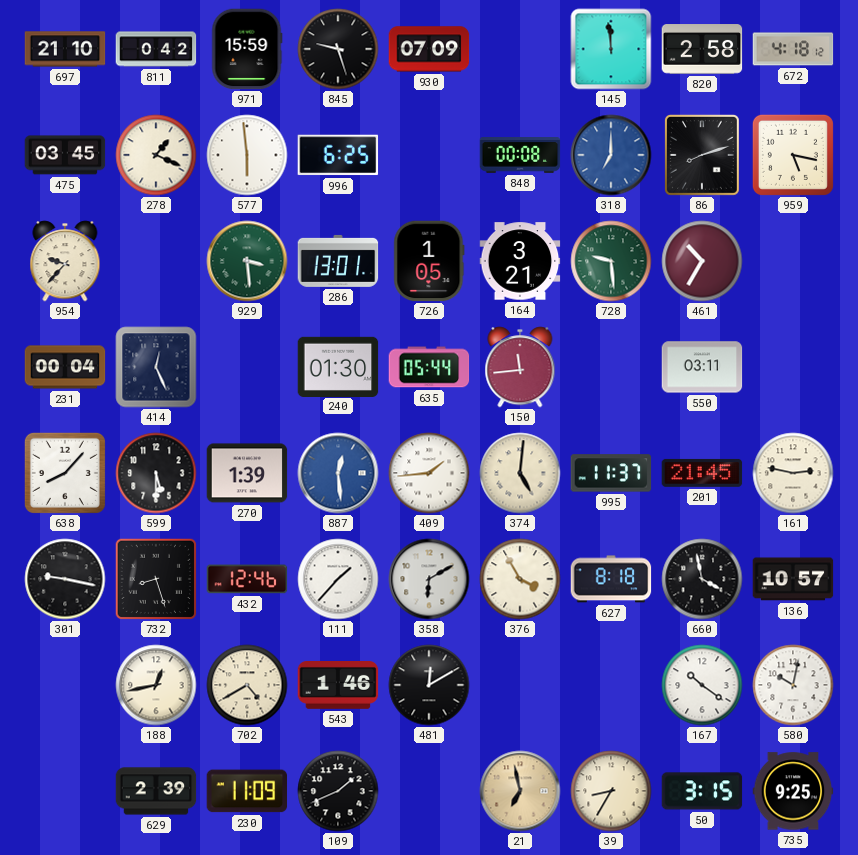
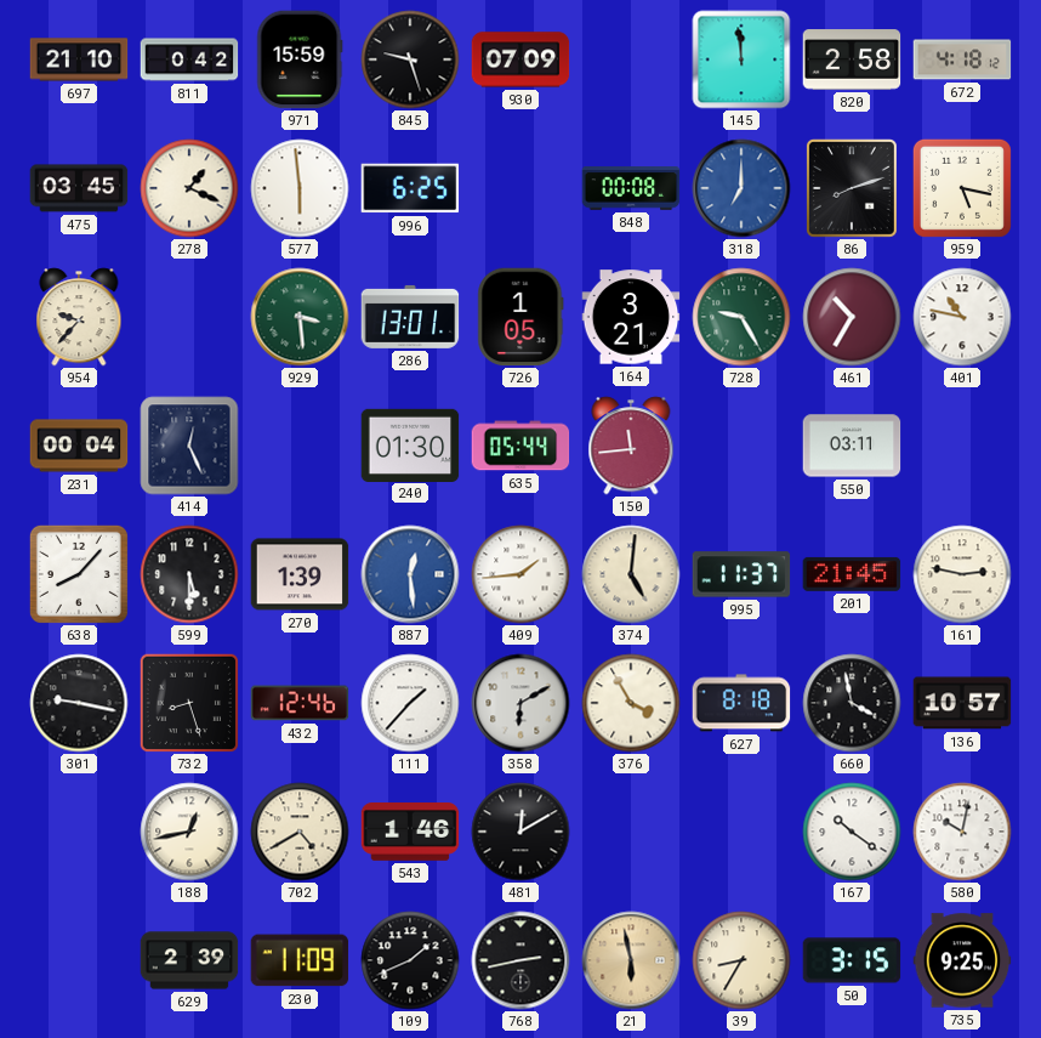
728: 9:29 -> 9:25
401: none -> 10:47
768: none -> 2:43
21: 6:58 -> 5:58
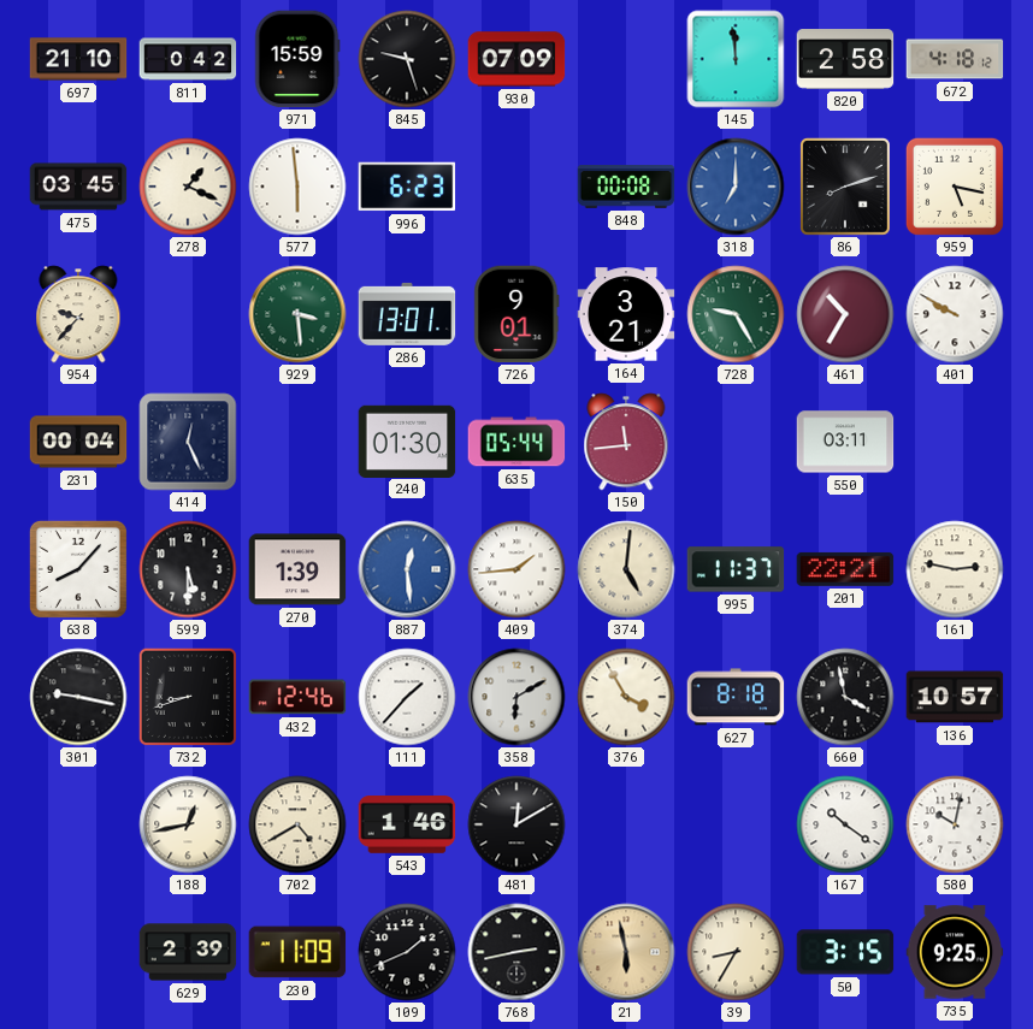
996: 6:25 -> 6:23
726: 1:05 -> 9:01
401: 10:47 -> 9:50
201: 21:45 -> 22:21
732: 8:27 -> 8:42
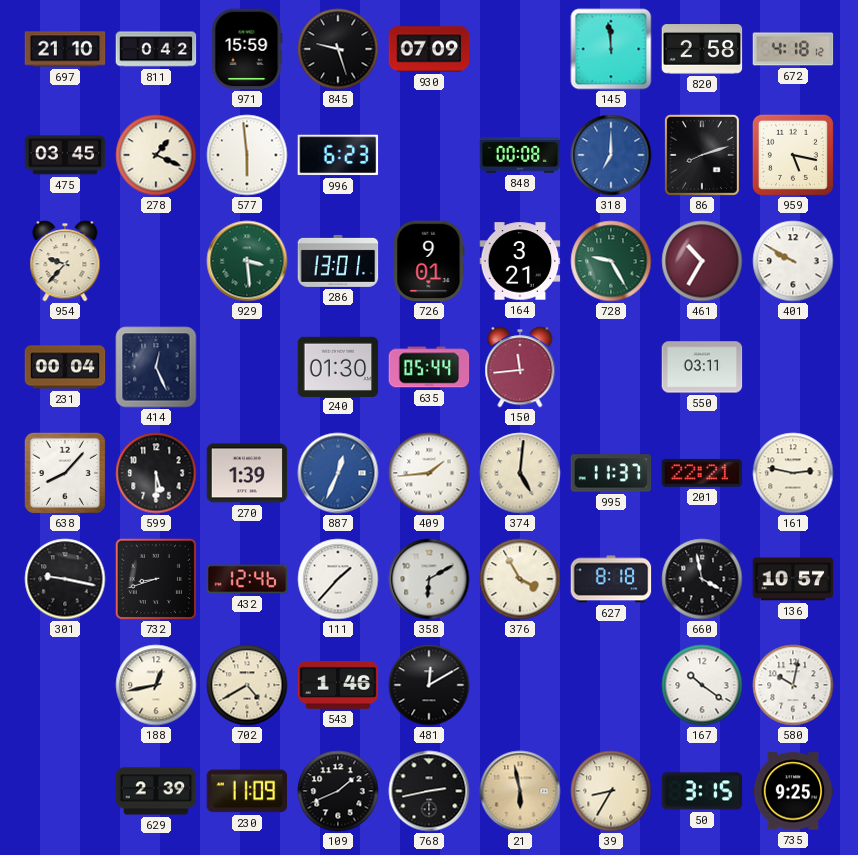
887: 12:29 -> 12:34
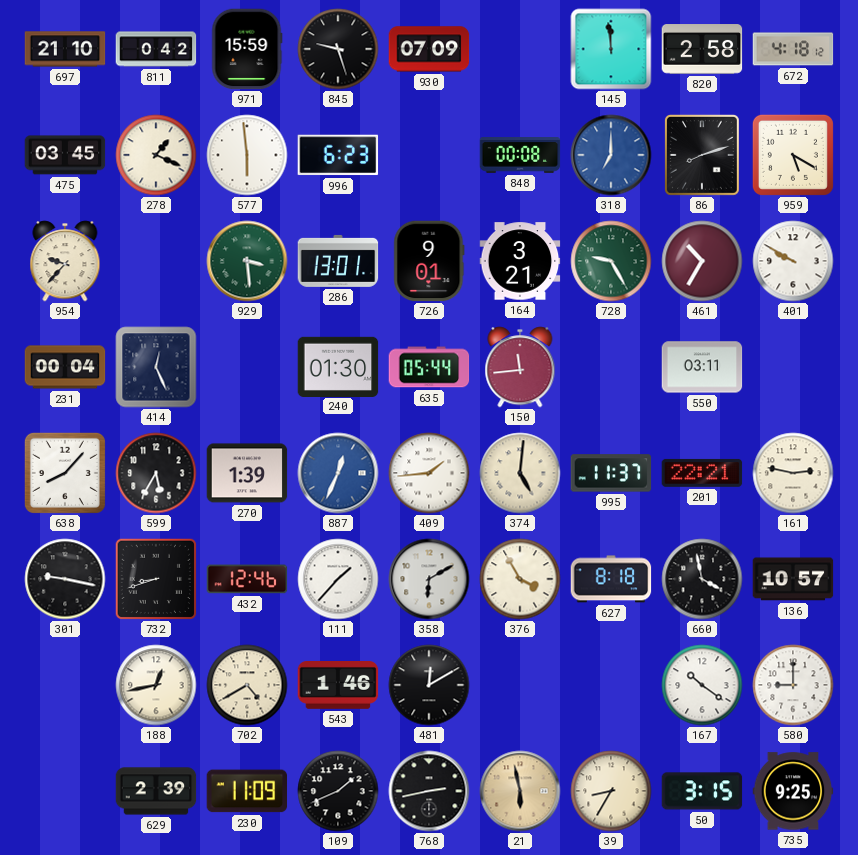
959: 5:17 -> 5:20
599: 5:30 -> 5:35
580: 10:02 -> 9:00
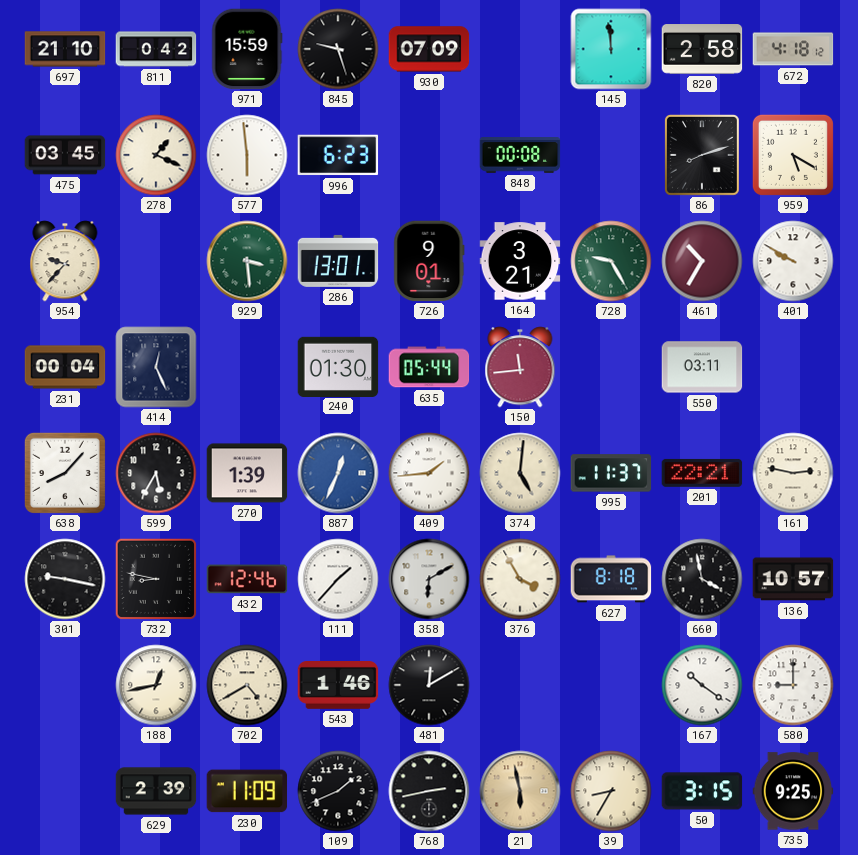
318: 7:00 -> none
732: 8:42 -> 8:47
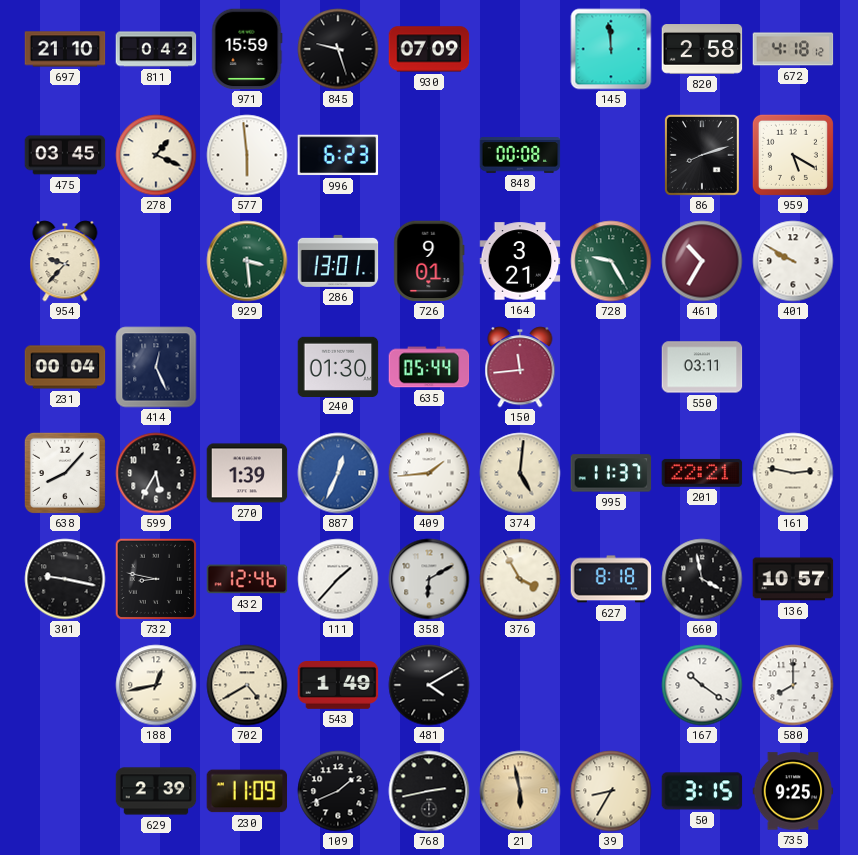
543: 1:46 -> 1:49
481: 12:10 -> 4:10
580: 9:00 -> 8:00
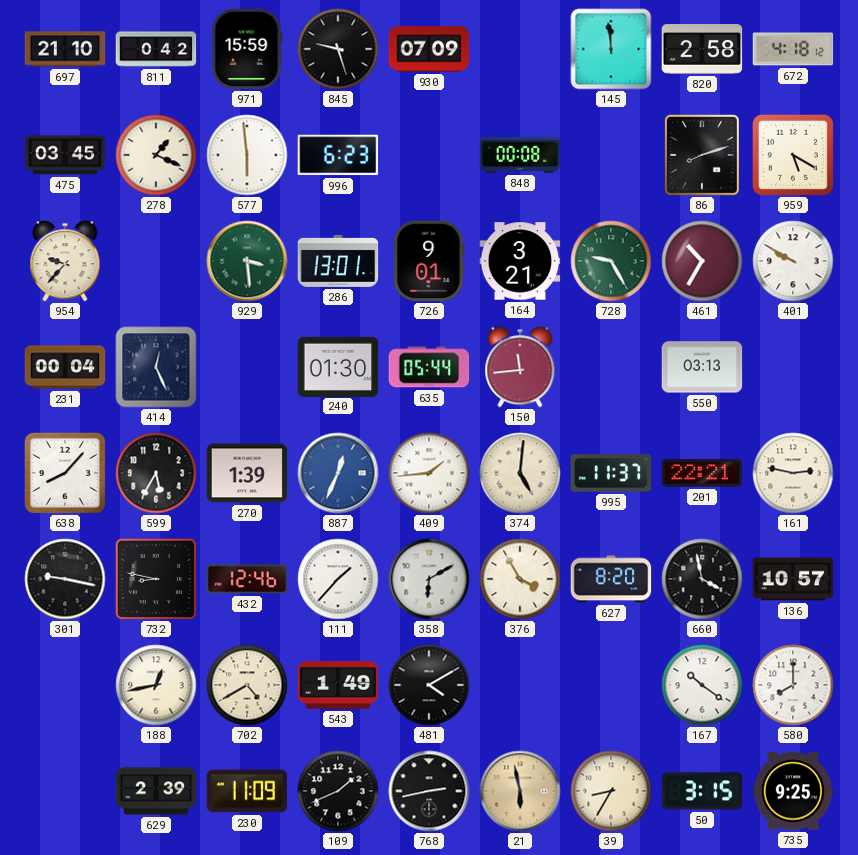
550: 03:11 -> 03:13
627: 8:18 -> 8:20
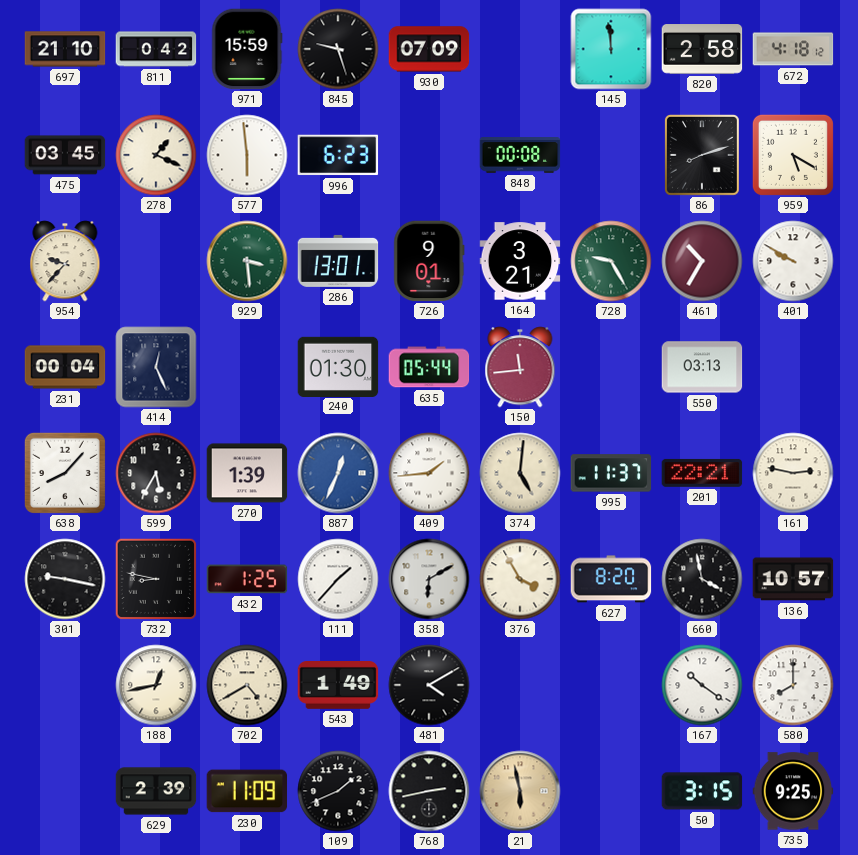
432: 12:46 -> 1:25
39: 8:35 -> none
